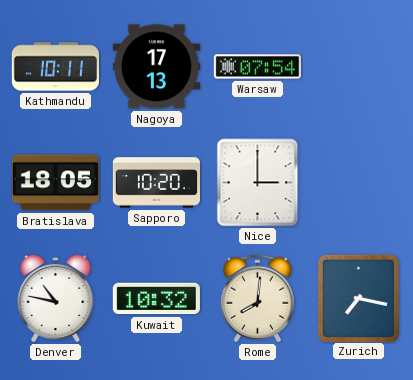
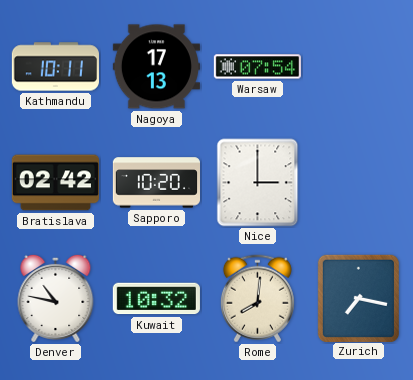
Bratislava: 18:05 -> 02:42
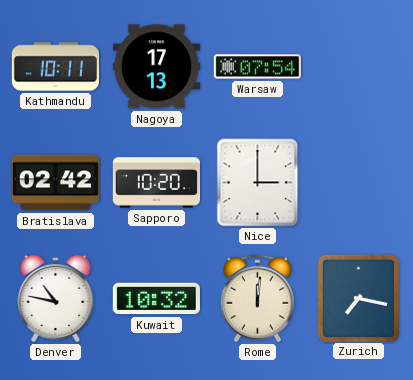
Rome: 8:01 -> 12:01
